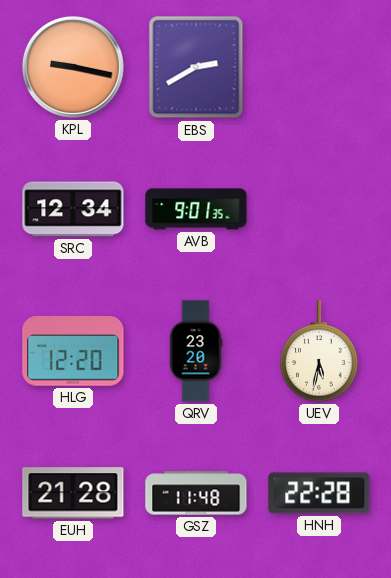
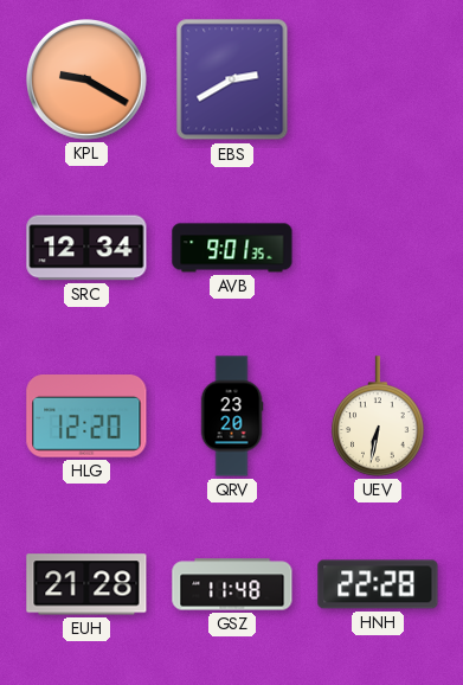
KPL: 9:17 -> 9:20
UEV: 5:32 -> 6:32
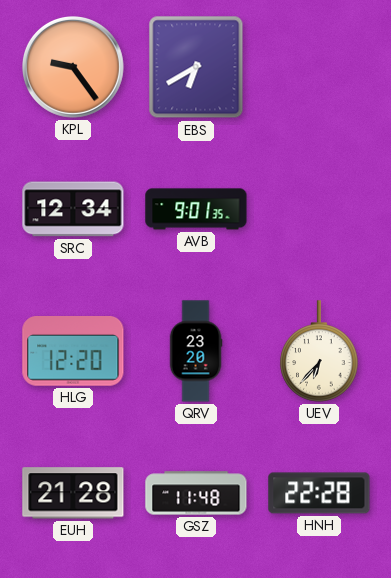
KPL: 9:20 -> 9:24
EBS: 2:40 -> 6:40
UEV: 6:32 -> 6:37
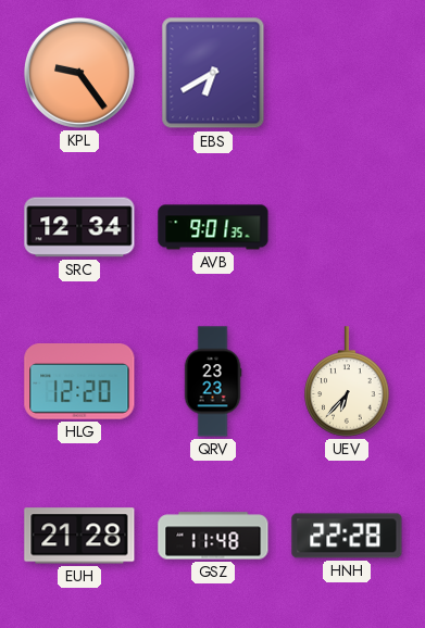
QRV: 23:20 -> 23:23
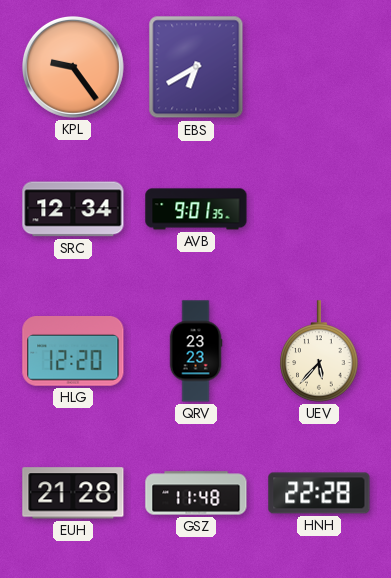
UEV: 6:37 -> 5:37
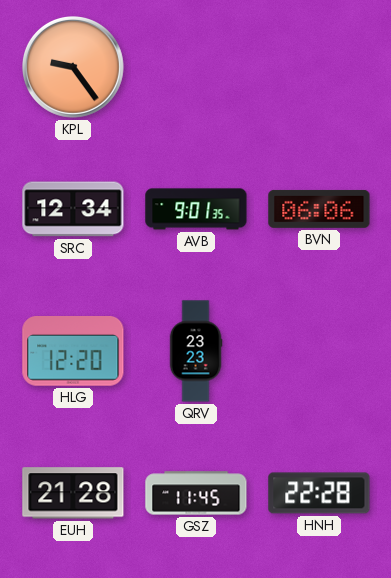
EBS: 6:40 -> none
BVN: none -> 06:06
UEV: 5:37 -> none
GSZ: 11:48 -> 11:45
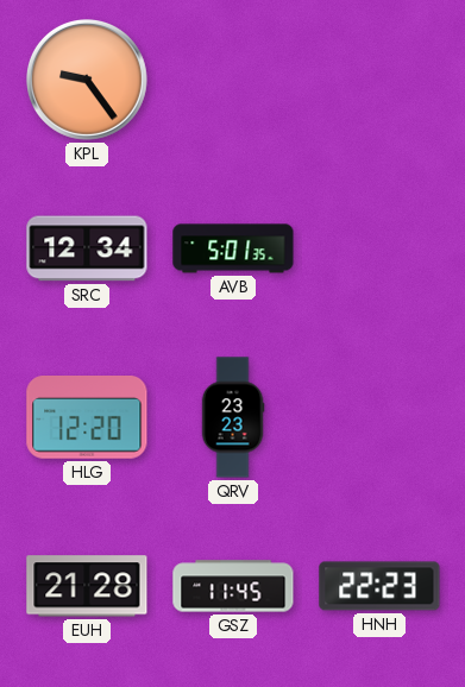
AVB: 9:01 -> 5:01
BVN: 06:06 -> none
HNH: 22:28 -> 22:23
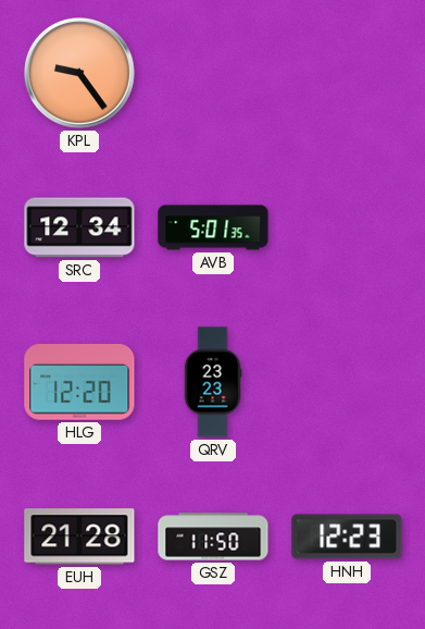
GSZ: 11:45 -> 11:50
HNH: 22:23 -> 12:23
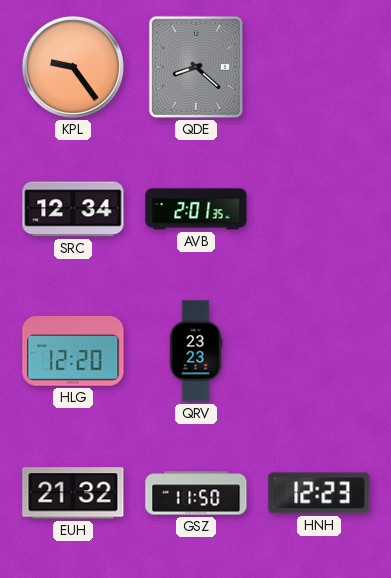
QDE: none -> 8:22
AVB: 5:01 -> 2:01
EUH: 21:28 -> 21:32
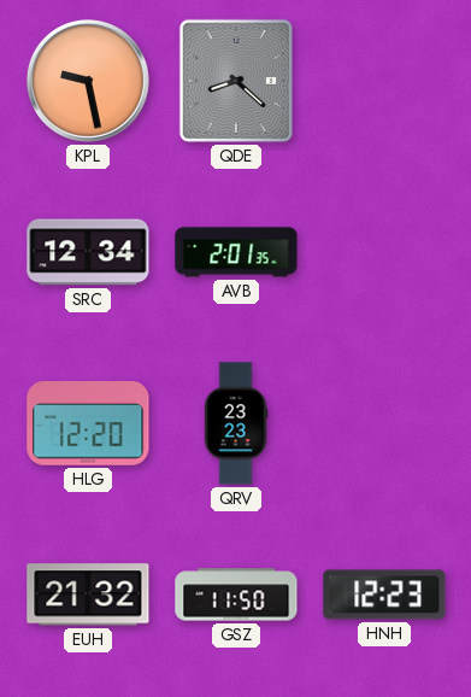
KPL: 9:24 -> 9:28
